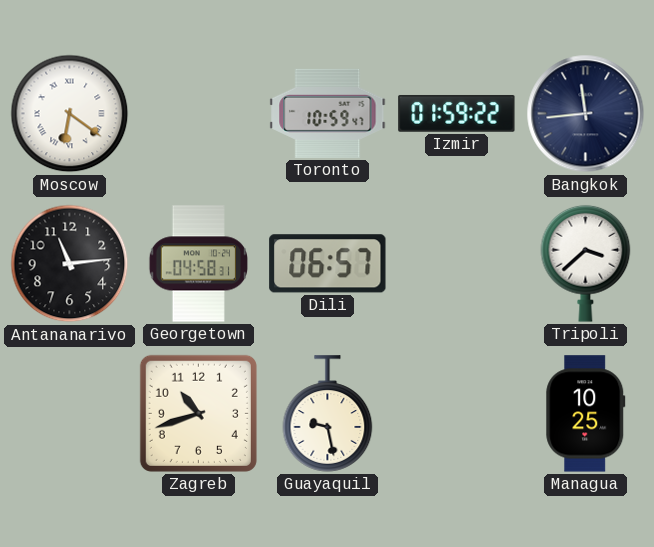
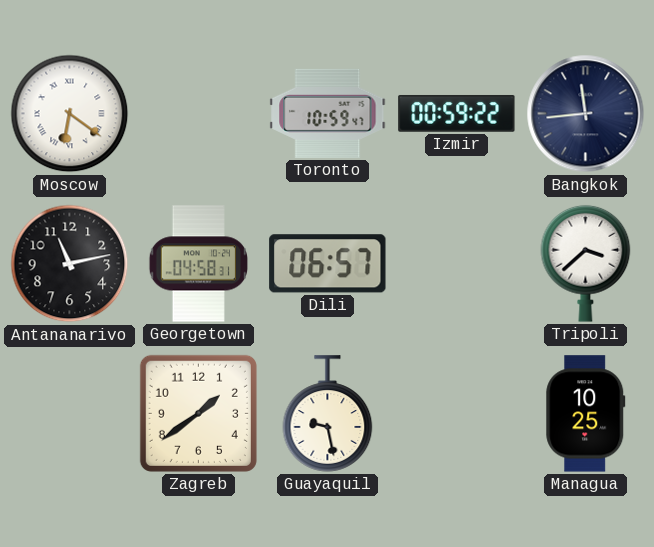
Izmir: 01:59 -> 00:59
Antananarivo: 11:14 -> 11:13
Zagreb: 10:42 -> 1:39
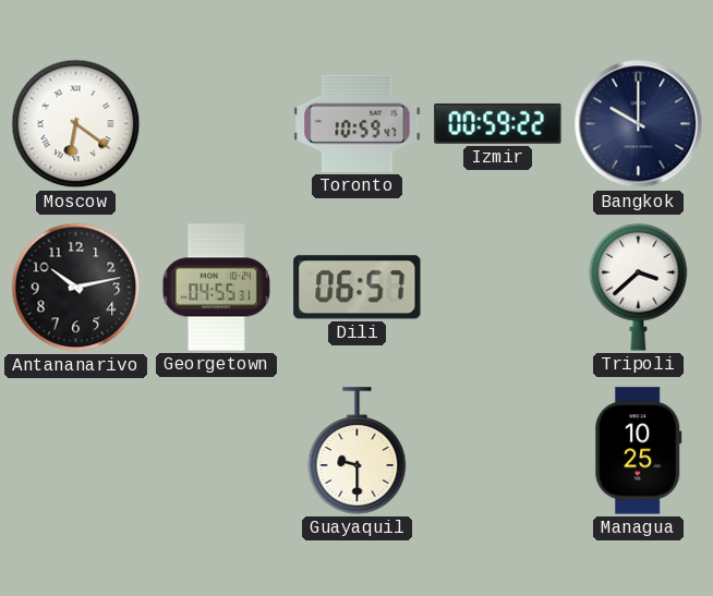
Bangkok: 11:44 -> 10:00
Antananarivo: 11:13 -> 10:13
Georgetown: 04:58 -> 04:55
Zagreb: 1:39 -> none
Guayaquil: 9:28 -> 9:30
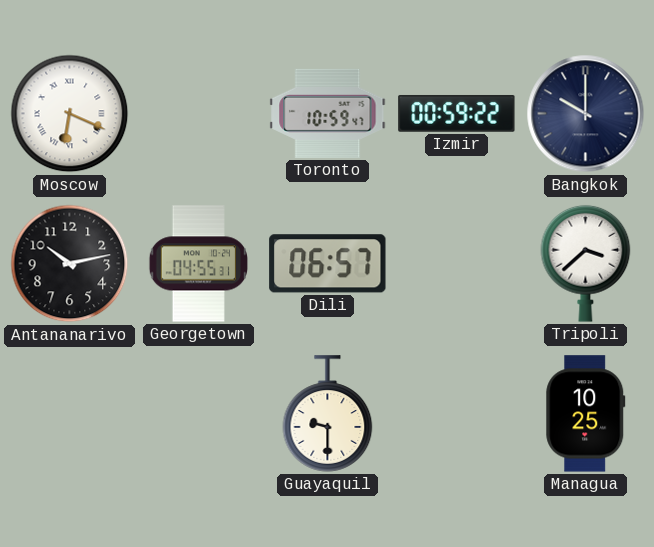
Moscow: 6:21 -> 6:19
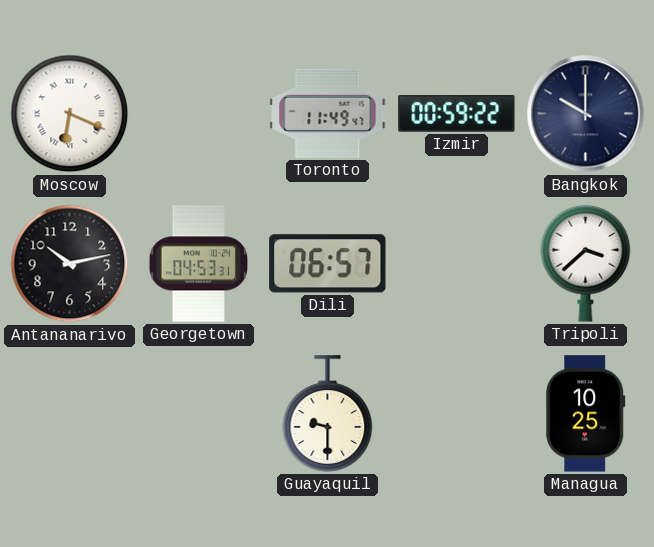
Toronto: 10:59 -> 11:49
Georgetown: 04:55 -> 04:53
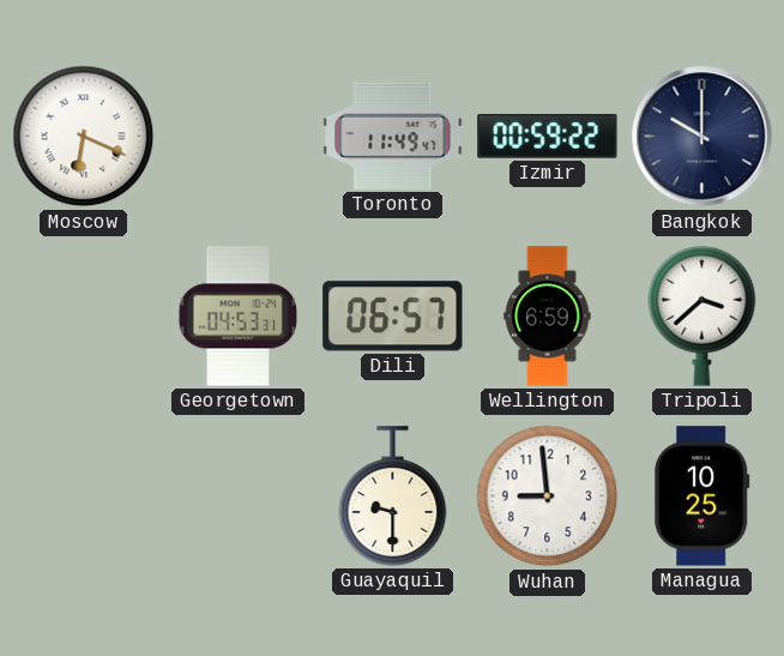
Antananarivo: 10:13 -> none
Wellington: none -> 6:59
Wuhan: none -> 8:59
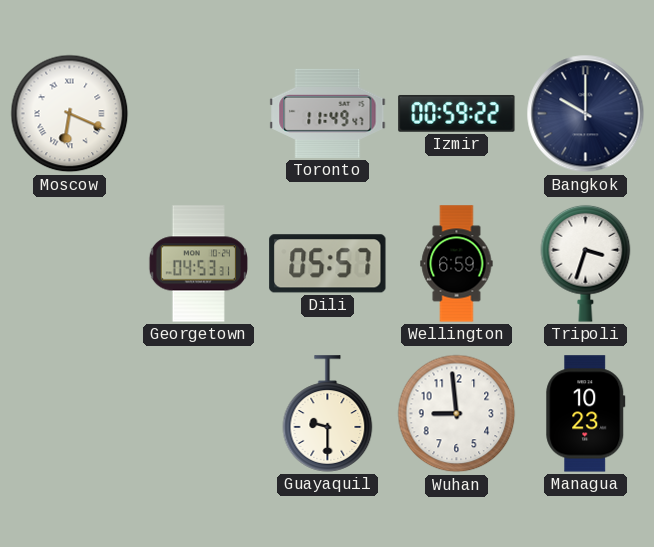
Dili: 06:57 -> 05:57
Tripoli: 3:38 -> 3:33
Managua: 10:25 -> 10:23
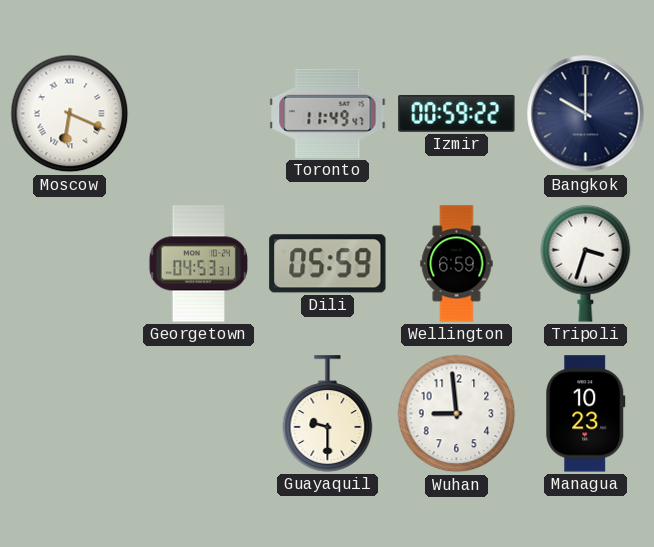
Dili: 05:57 -> 05:59
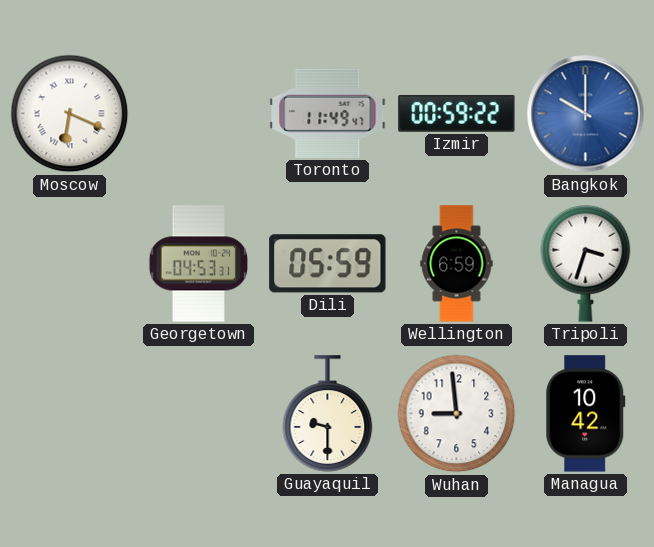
Bangkok dial: navy -> blue
Managua: 10:23 -> 10:42
